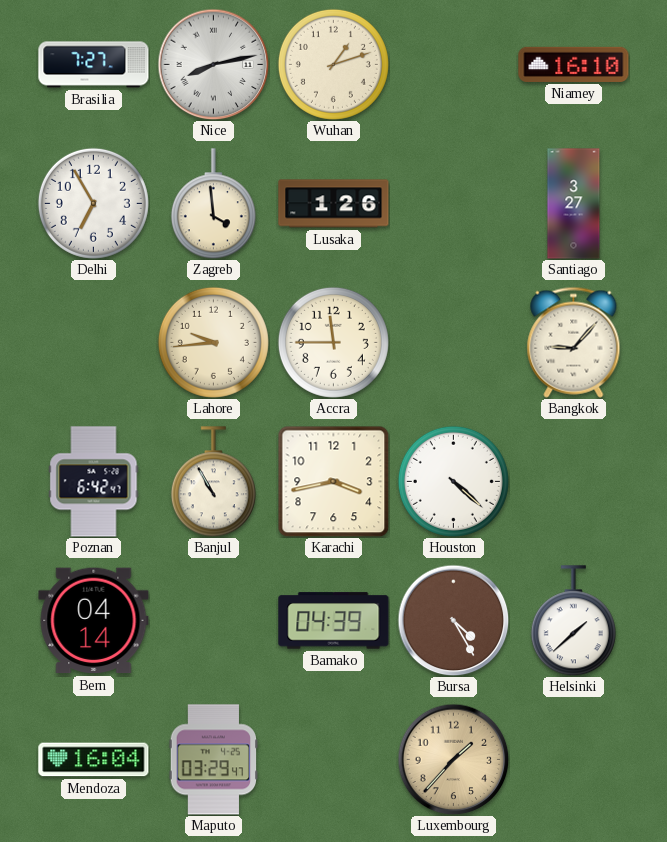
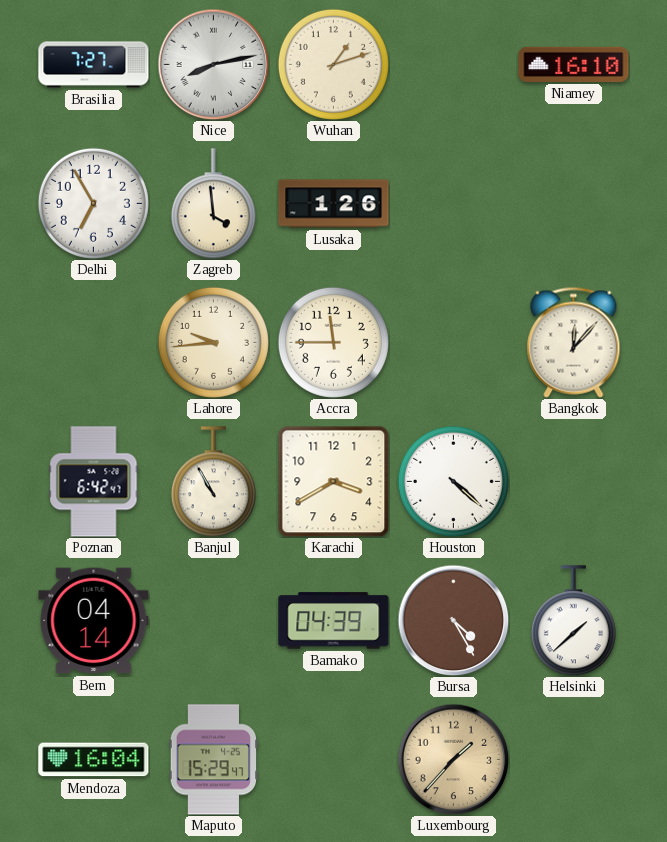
Santiago: 3:27 -> none
Bangkok: 9:07 -> 12:07
Karachi: 3:43 -> 3:40
Maputo: 03:29 -> 15:29
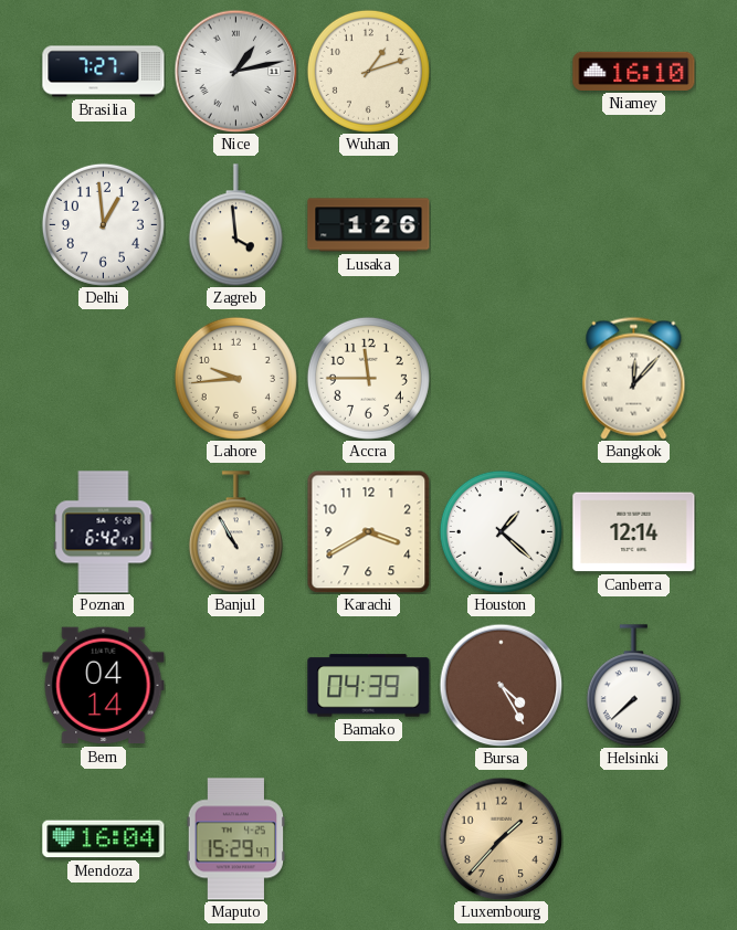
Nice: 8:13 -> 1:13
Delhi: 6:55 -> 12:59
Houston: 4:22 -> 1:22
Canberra: none -> 12:14
Helsinki: 1:38 -> 7:38
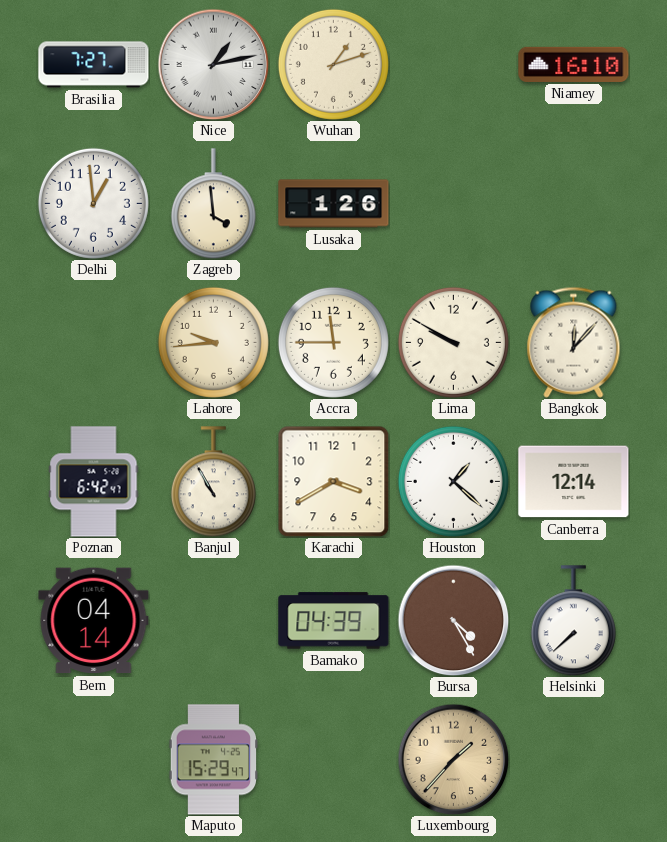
Lima: none -> 9:50
Mendoza: 16:04 -> none
